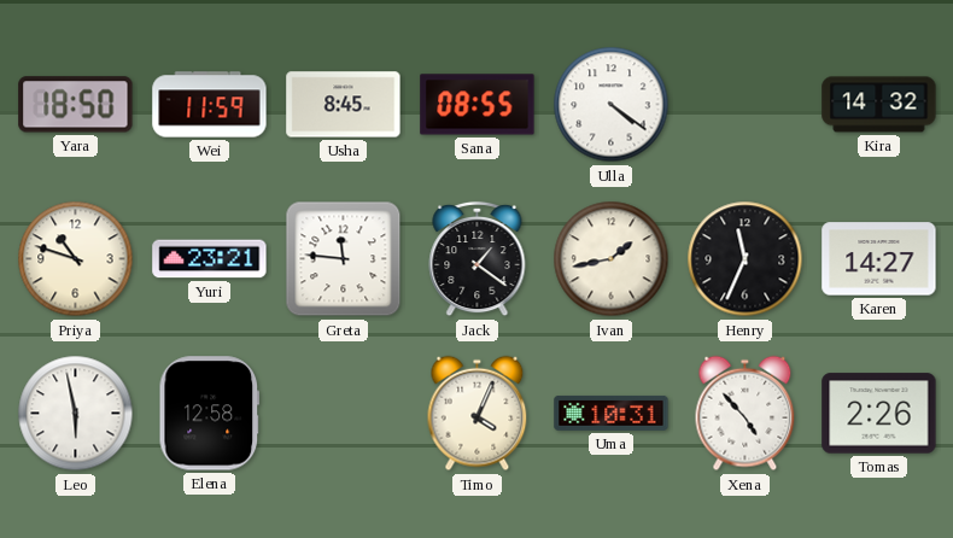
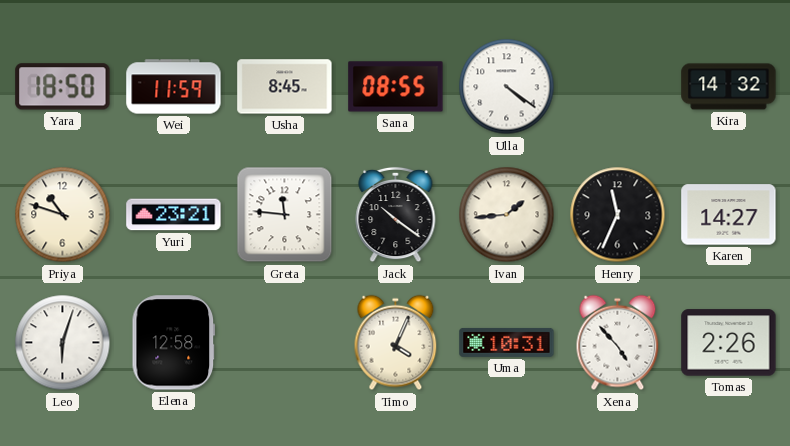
Jack: 1:21 -> 10:21
Ivan: 1:43 -> 1:44
Leo: 5:58 -> 6:03
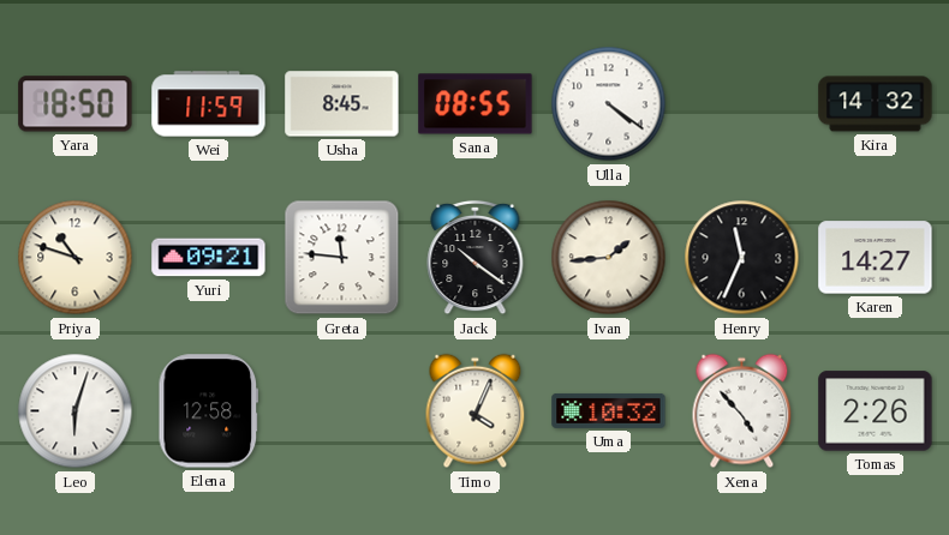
Yuri: 23:21 -> 09:21
Uma: 10:31 -> 10:32
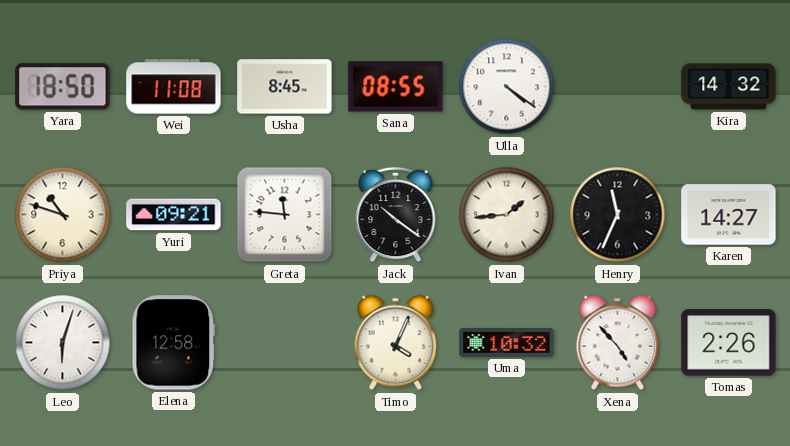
Wei: 11:59 -> 11:08
